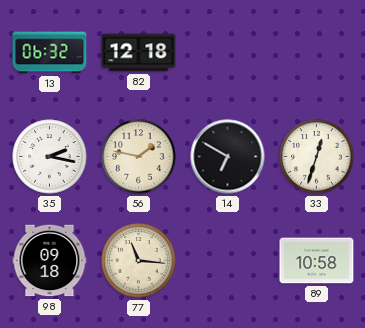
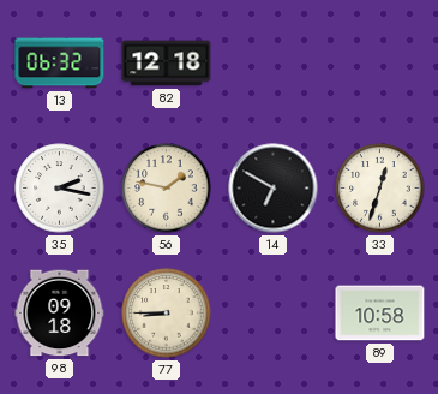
77: 11:16 -> 8:45
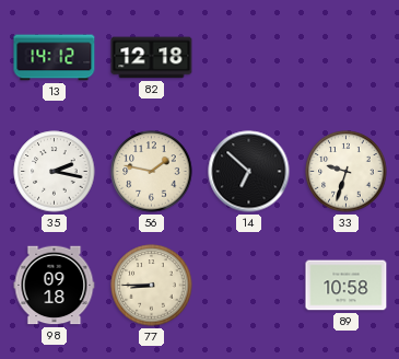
13: 06:32 -> 14:12
14: 6:50 -> 6:52
33: 12:33 -> 9:33
